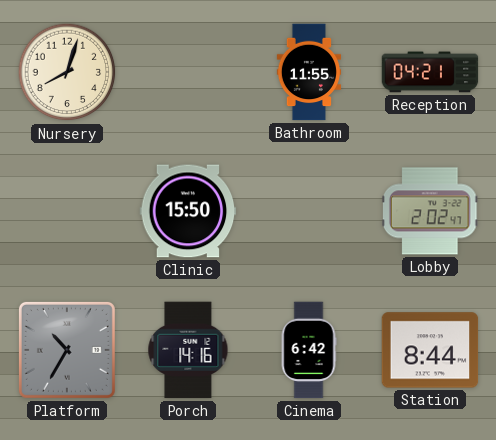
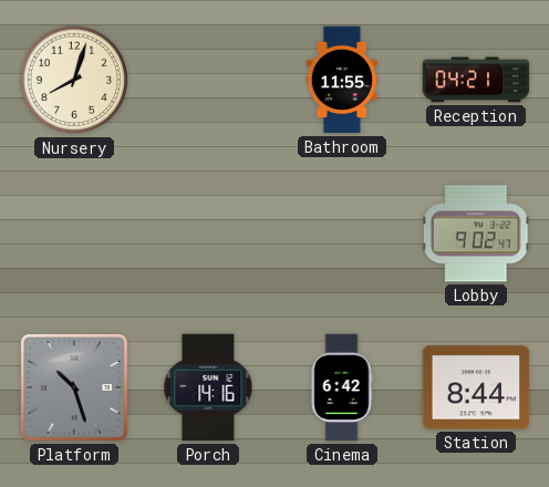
Clinic: 15:50 -> none
Lobby: 2:02 -> 9:02
Platform: 10:35 -> 10:27
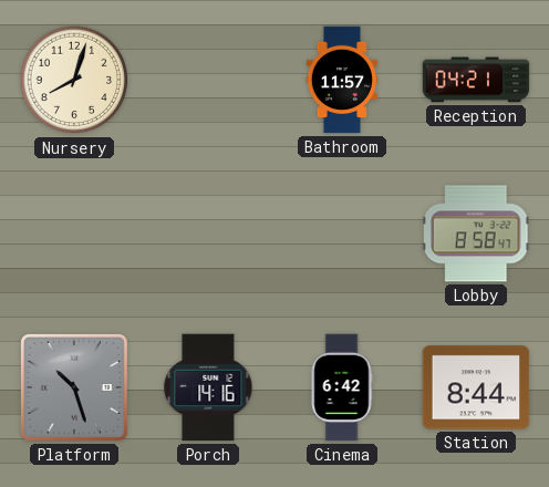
Bathroom: 11:55 -> 11:57
Lobby: 9:02 -> 8:58
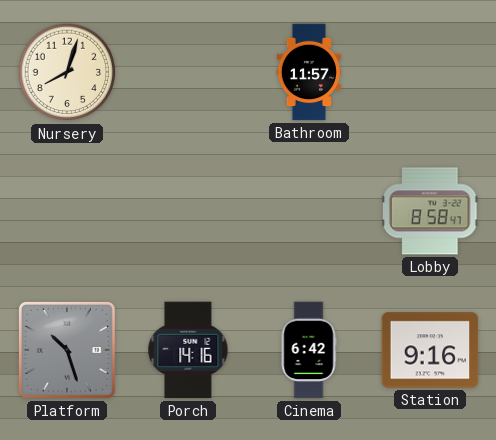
Reception: 04:21 -> none
Station: 8:44 -> 9:16
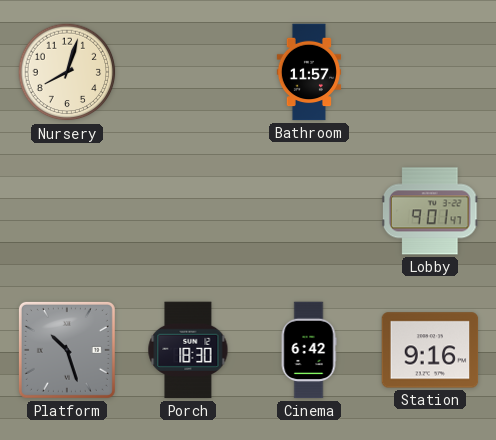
Lobby: 8:58 -> 9:01
Porch: 14:16 -> 18:30
